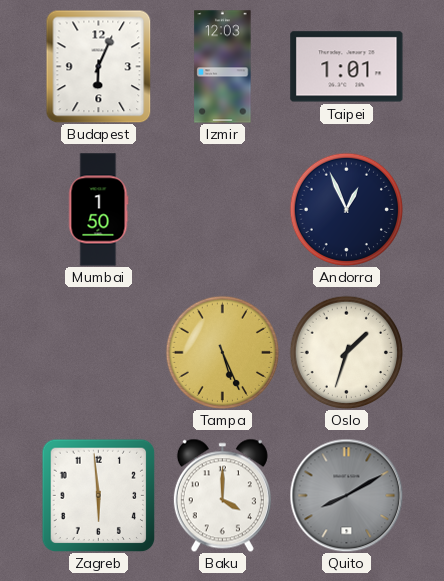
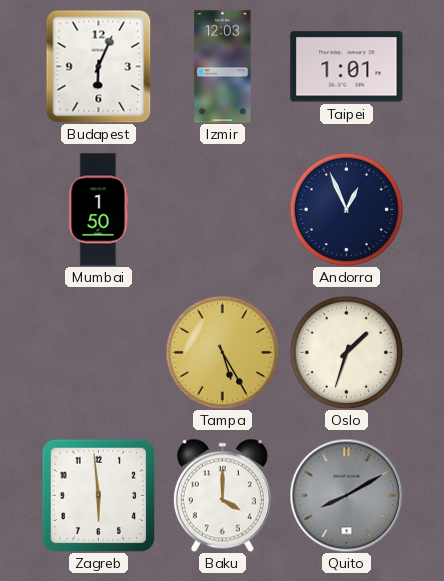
Tampa: 5:26 -> 5:25
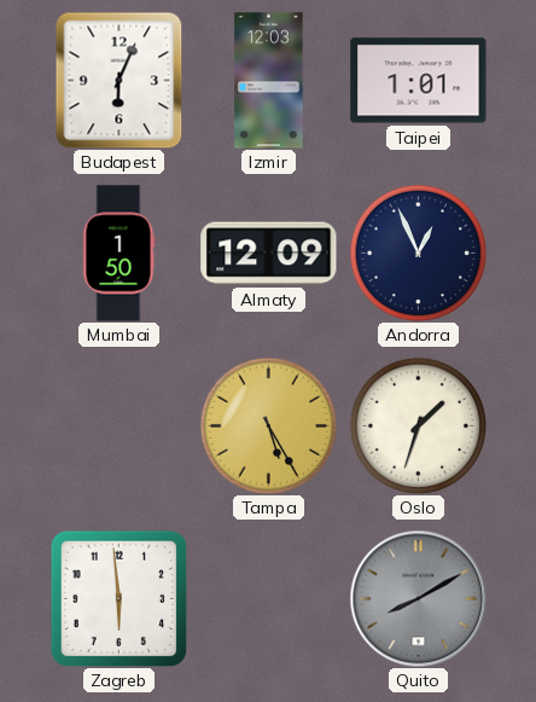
Almaty: none -> 12:09
Baku: 4:00 -> none
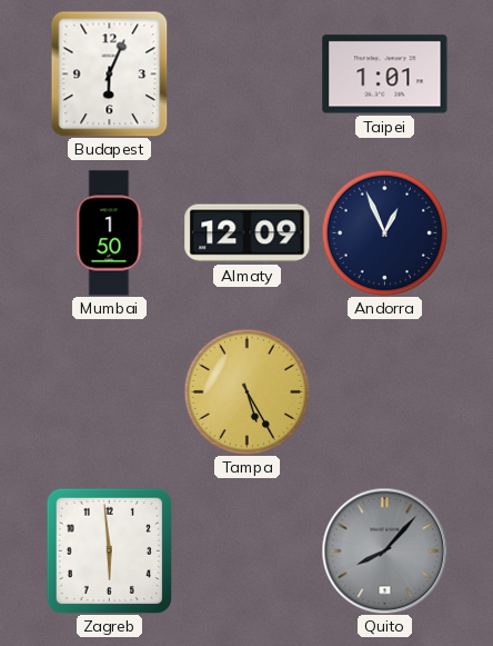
Izmir: 12:03 -> none
Oslo: 1:33 -> none
Quito: 8:10 -> 8:07
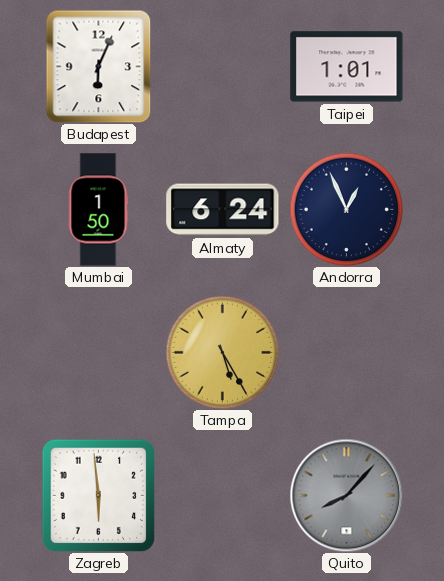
Almaty: 12:09 -> 6:24
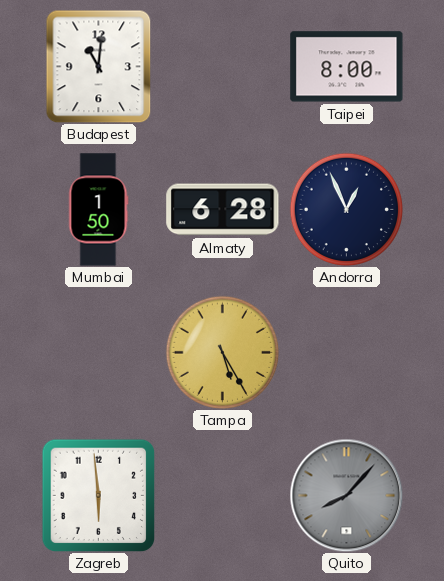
Budapest: 6:04 -> 11:01
Taipei: 1:01 -> 8:00
Almaty: 6:24 -> 6:28
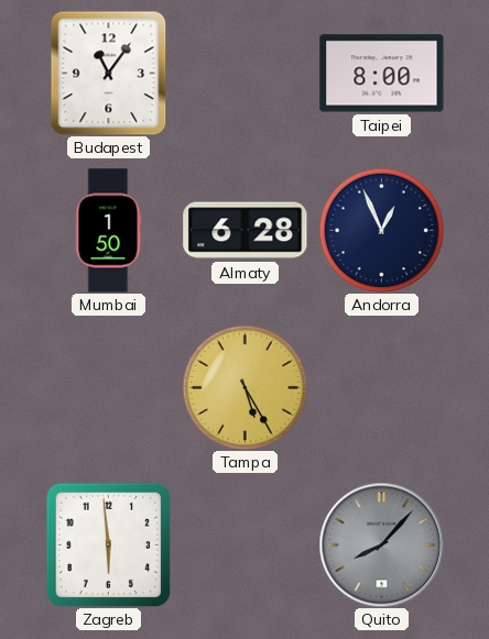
Budapest: 11:01 -> 11:06
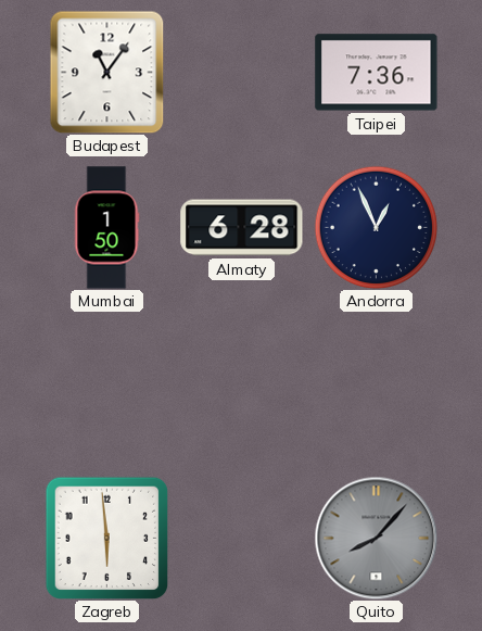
Taipei: 8:00 -> 7:36
Tampa: 5:25 -> none
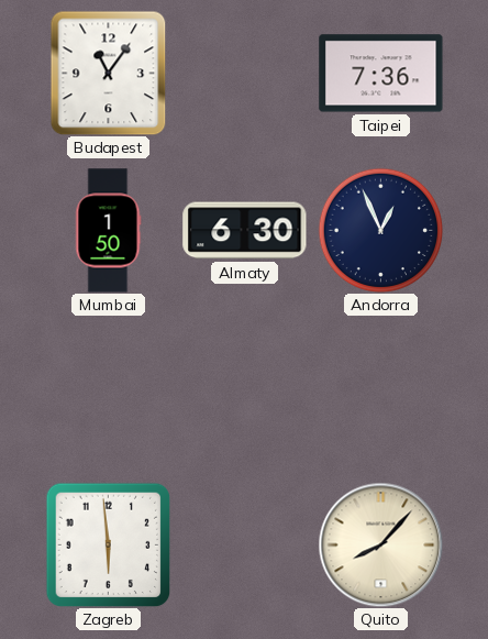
Almaty: 6:28 -> 6:30
Quito dial: grey -> cream
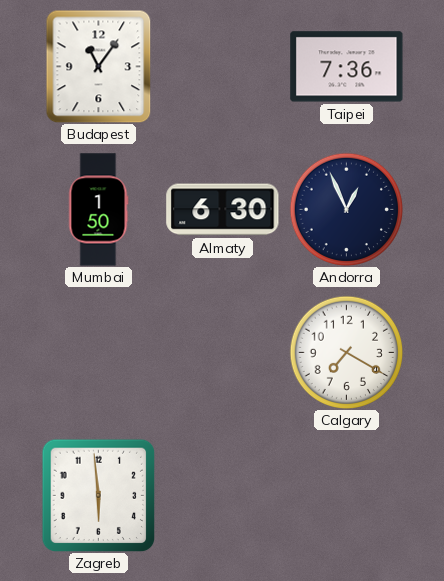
Calgary: none -> 7:20
Quito: 8:07 -> none
